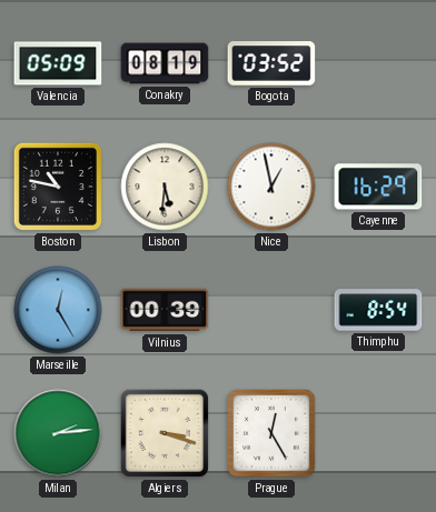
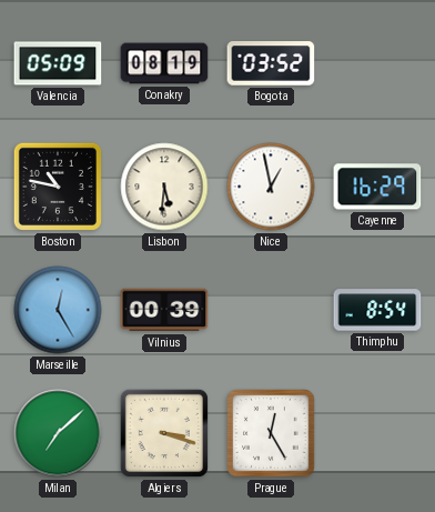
Milan: 2:14 -> 7:08
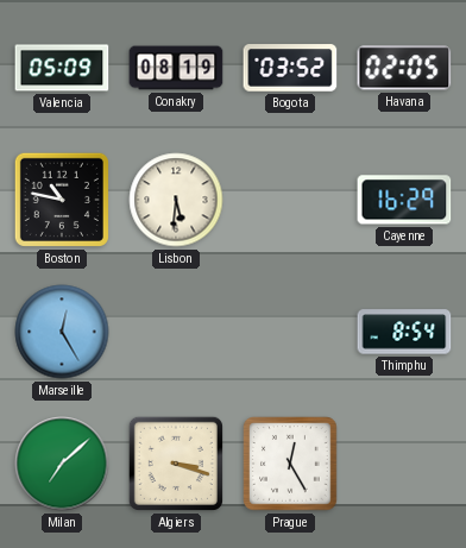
Havana: none -> 02:05
Nice: 12:58 -> none
Vilnius: 00:39 -> none
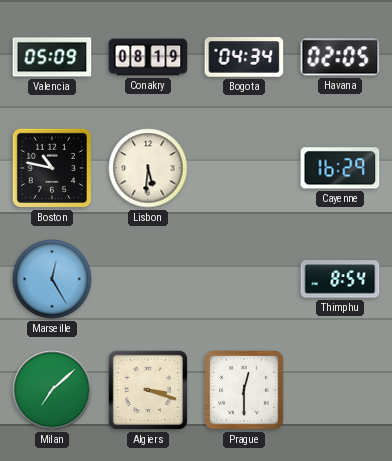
Bogota: 03:52 -> 04:34
Prague: 12:25 -> 12:30
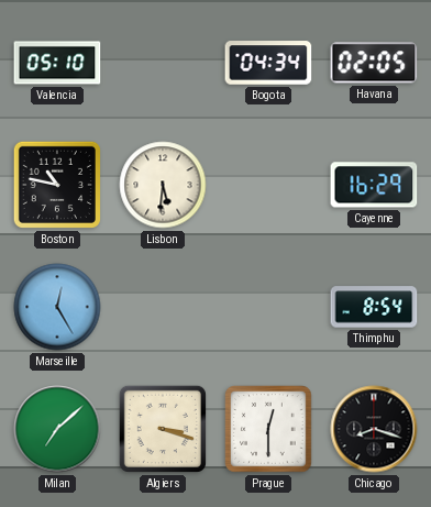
Valencia: 05:09 -> 05:10
Conakry: 08:19 -> none
Chicago: none -> 8:18
